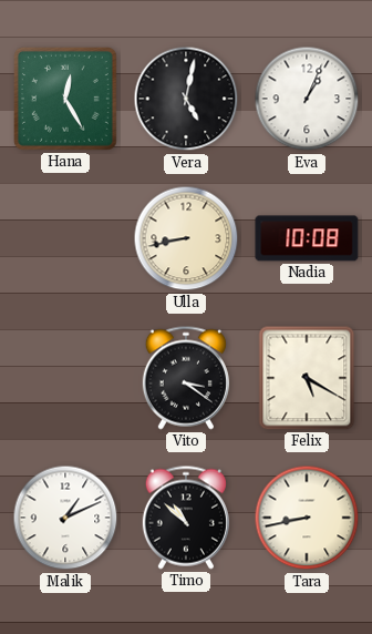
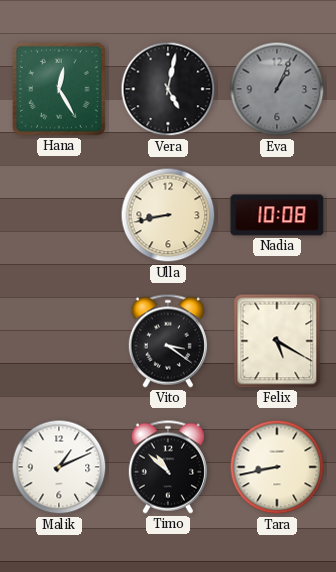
Eva dial: white -> grey
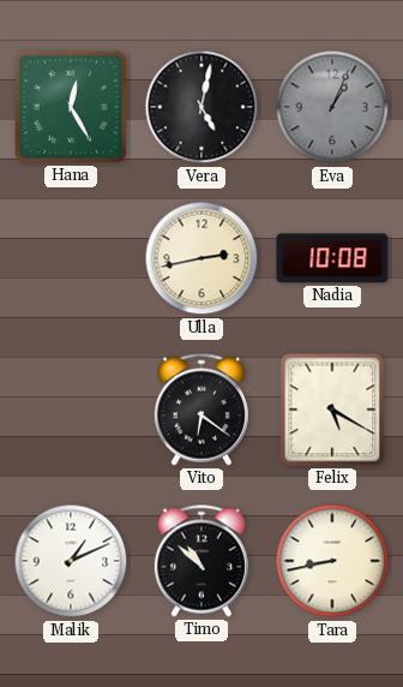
Ulla: 8:43 -> 2:43
Vito: 3:21 -> 6:21
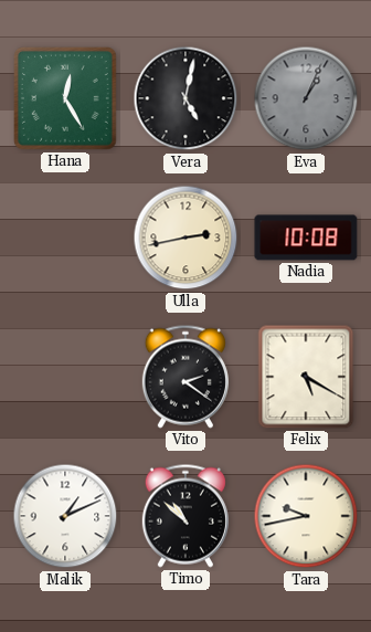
Vito: 6:21 -> 2:21
Tara: 8:43 -> 9:43
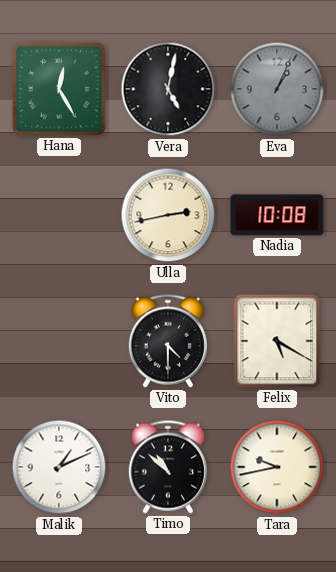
Vito: 2:21 -> 4:30
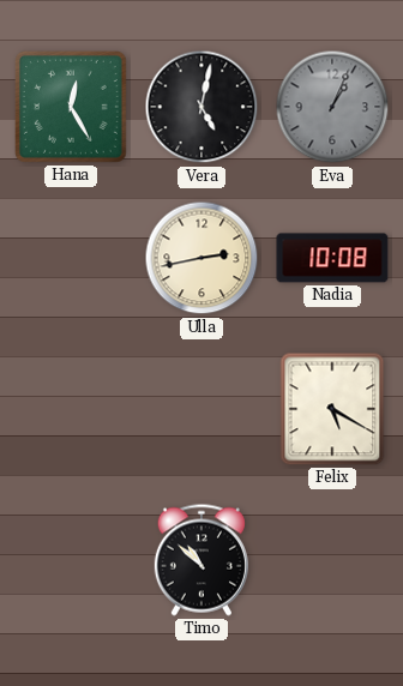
Vito: 4:30 -> none
Malik: 1:11 -> none
Tara: 9:43 -> none
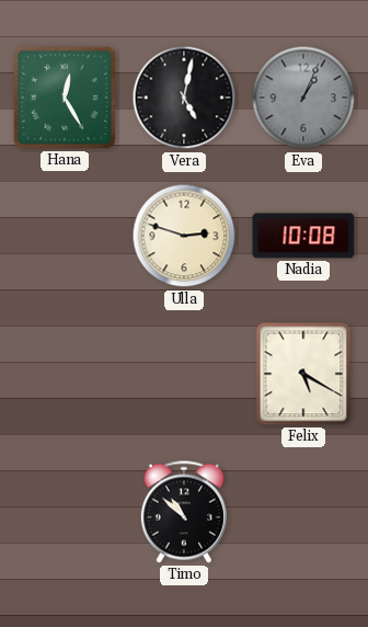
Ulla: 2:43 -> 2:48
